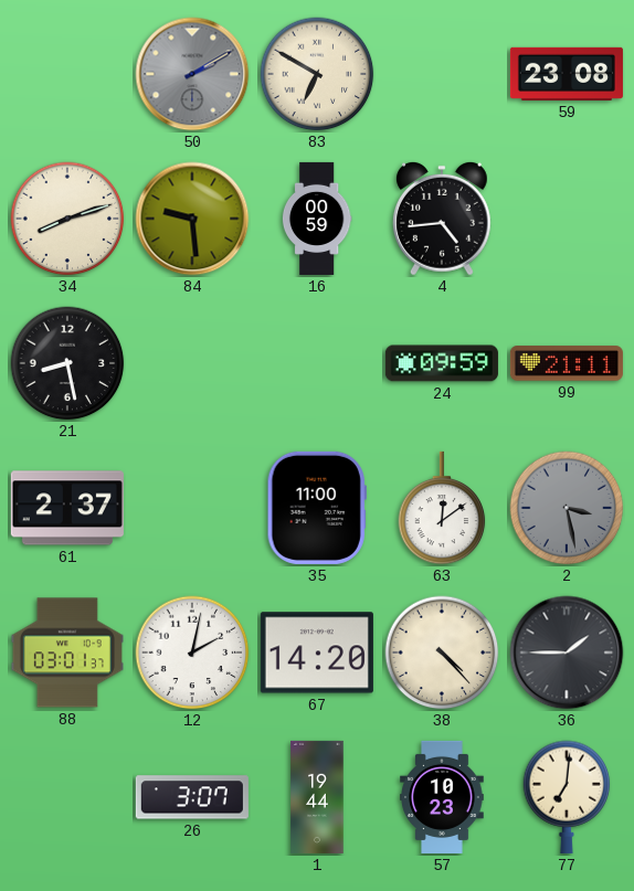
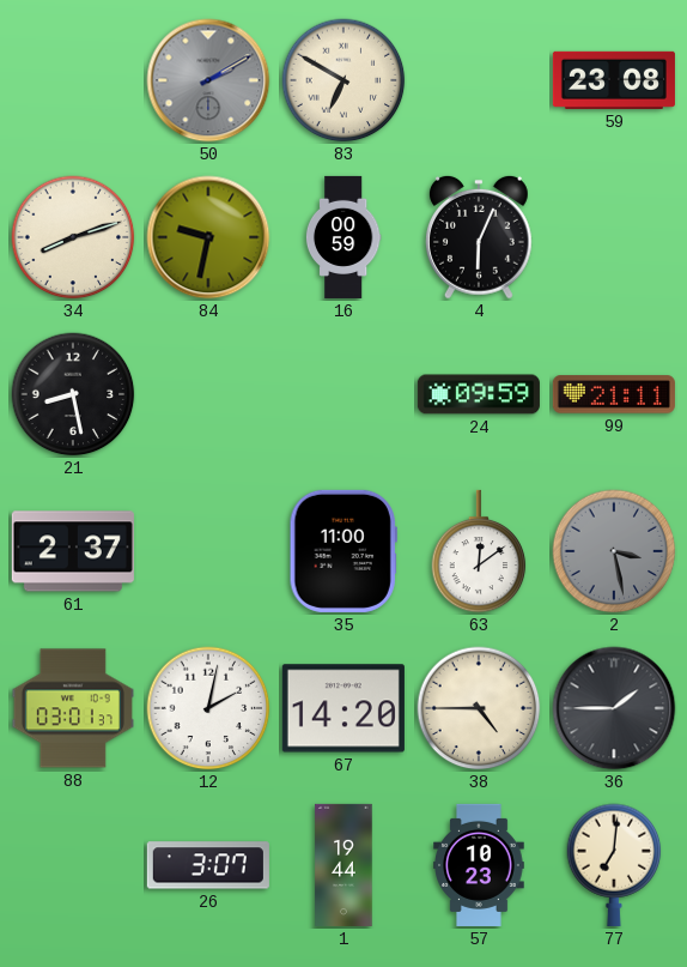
84: 9:29 -> 9:32
4: 4:44 -> 6:04
38: 4:23 -> 4:45
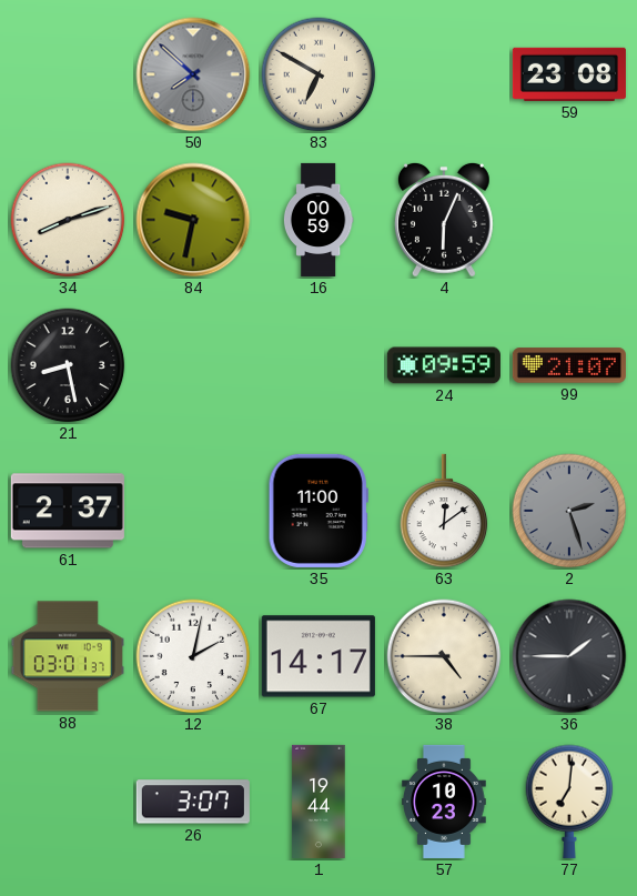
50: 2:10 -> 7:52
99: 21:11 -> 21:07
2: 3:28 -> 2:27
67: 14:20 -> 14:17
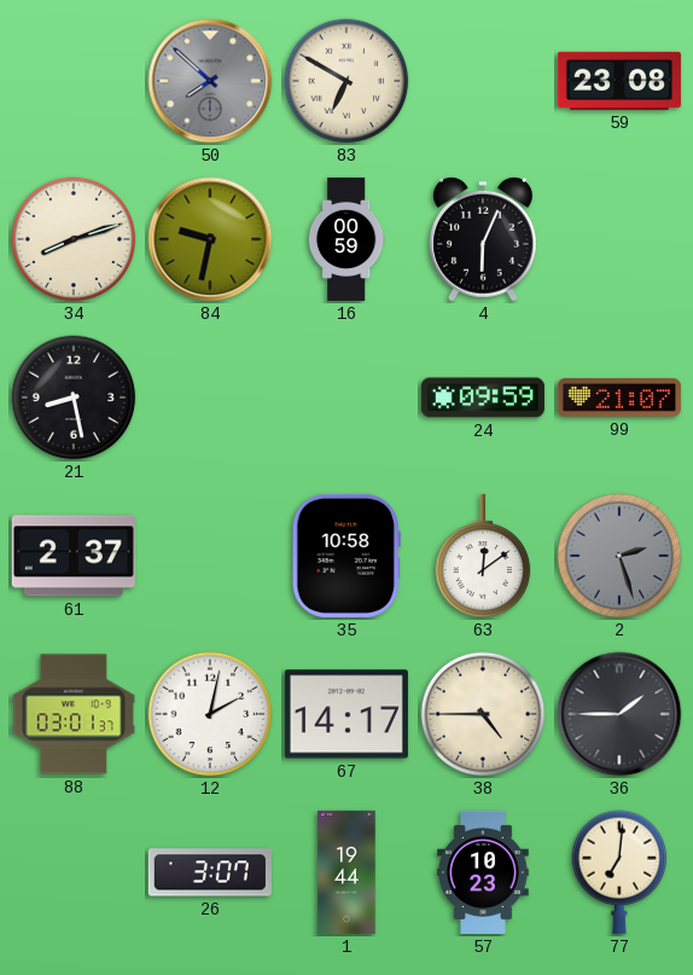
35: 11:00 -> 10:58
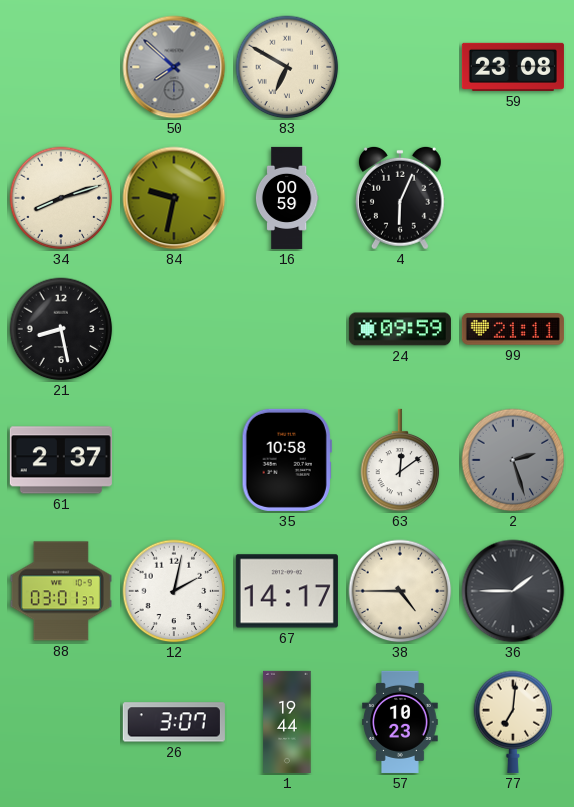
99: 21:07 -> 21:11
